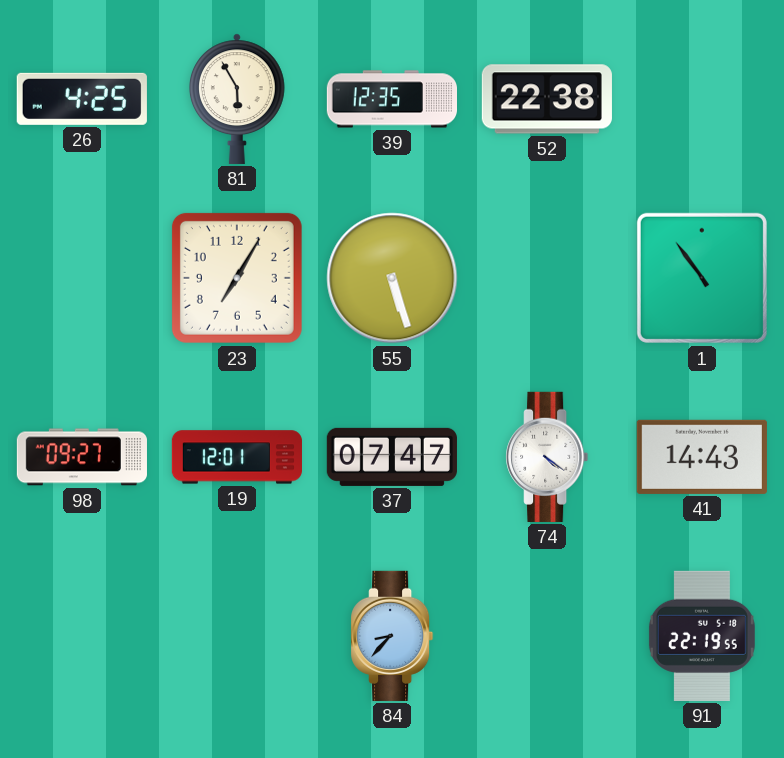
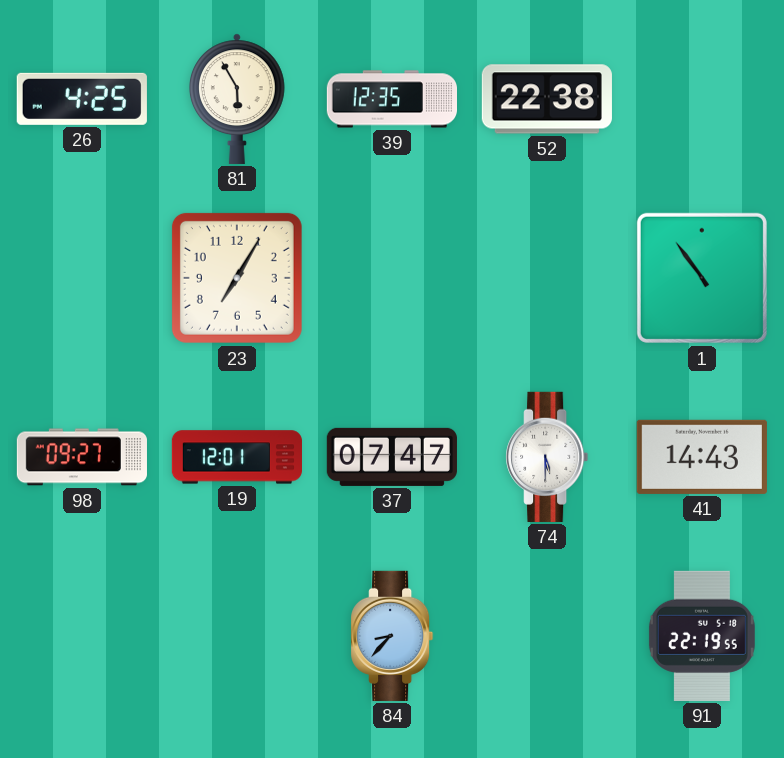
55: 5:27 -> none
74: 4:21 -> 5:30
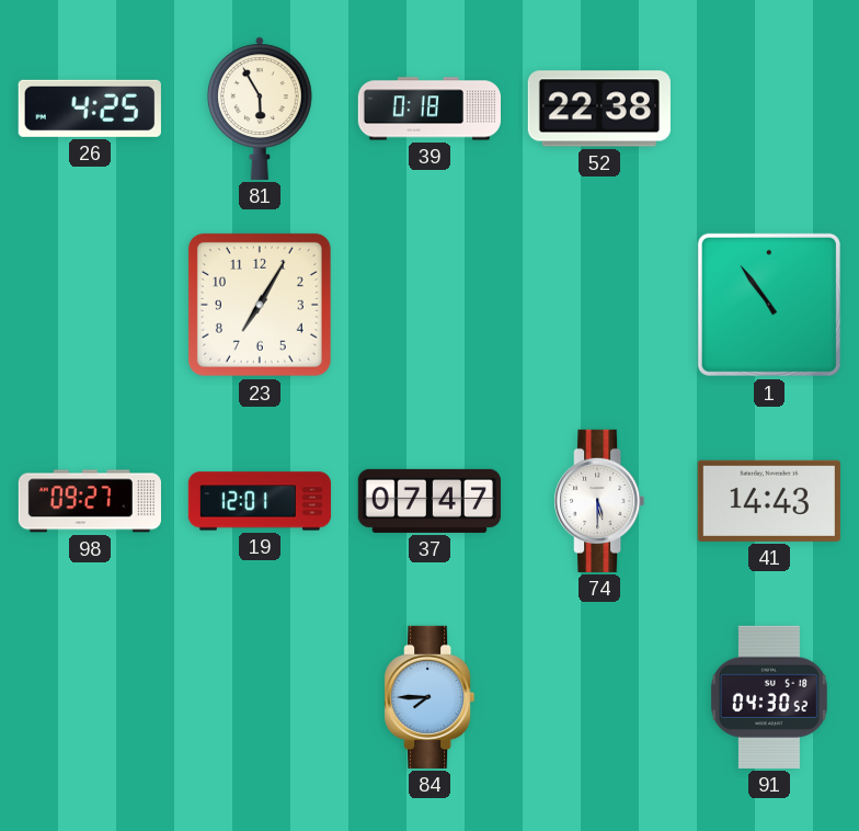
39: 12:35 -> 0:18
84: 8:37 -> 7:45
91: 22:19 -> 04:30
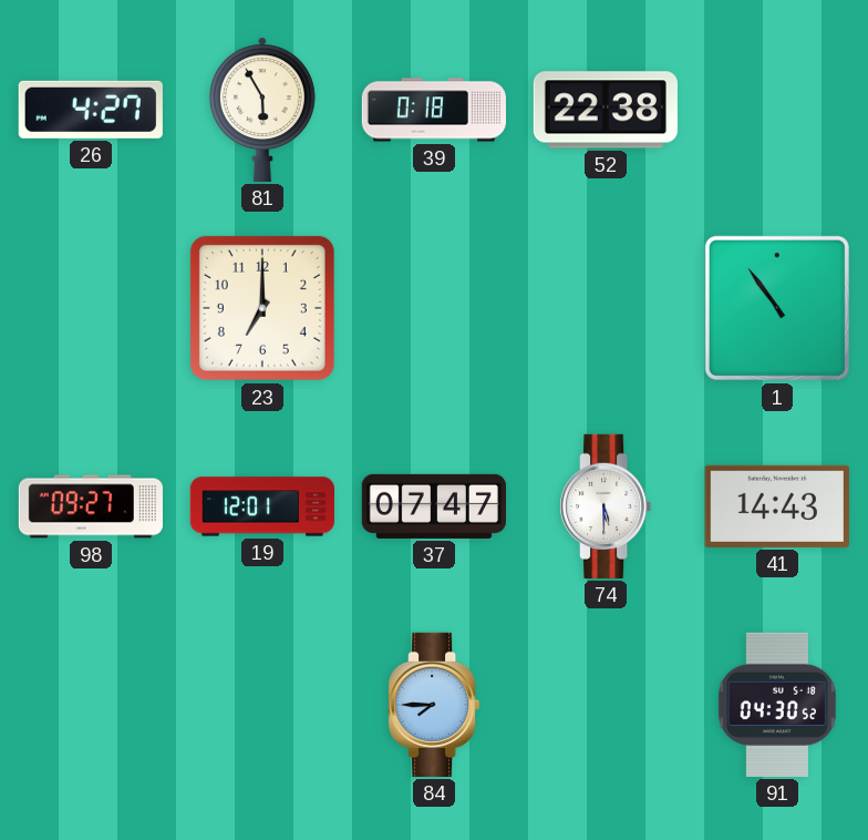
26: 4:25 -> 4:27
23: 7:05 -> 7:00
